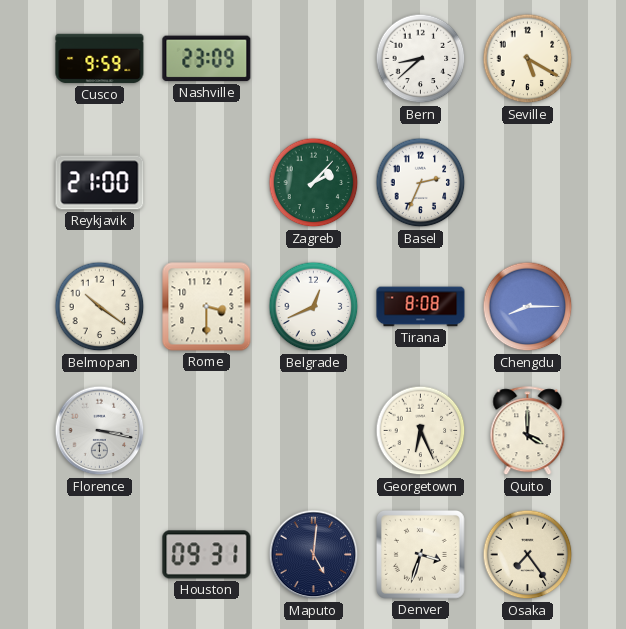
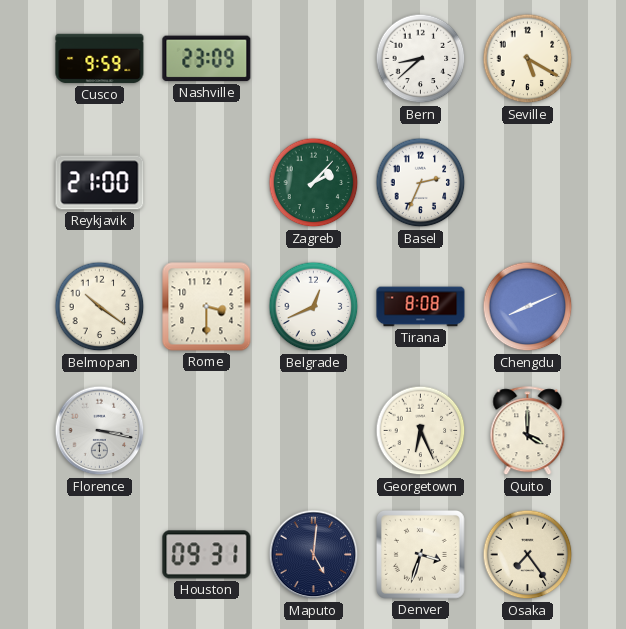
Chengdu: 8:15 -> 8:11
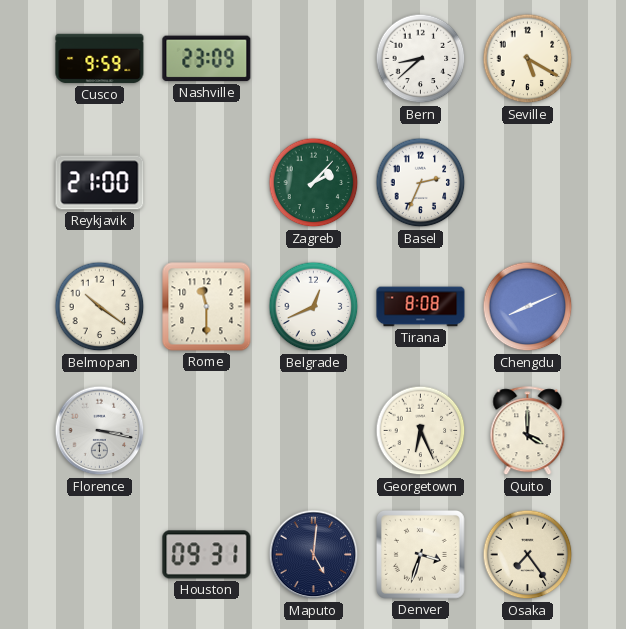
Rome: 3:30 -> 11:30
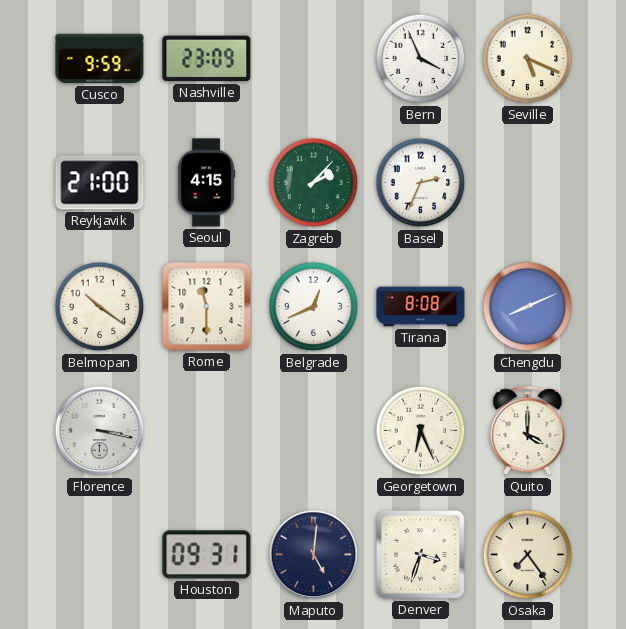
Bern: 8:38 -> 3:56
Seville: 5:20 -> 5:19
Seoul: none -> 4:15
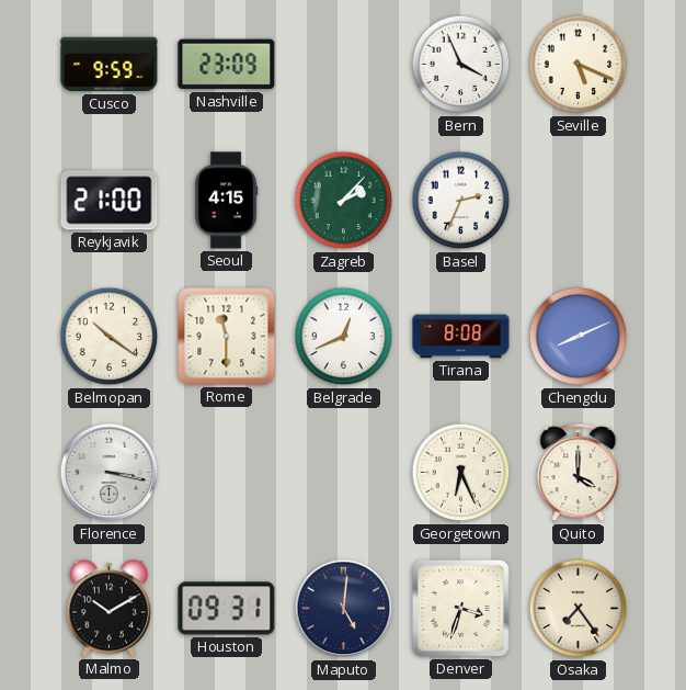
Malmo: none -> 10:10
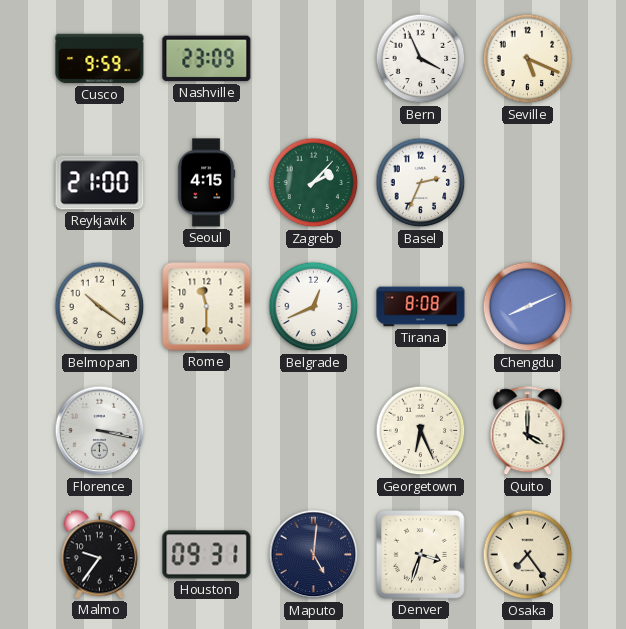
Malmo: 10:10 -> 9:36
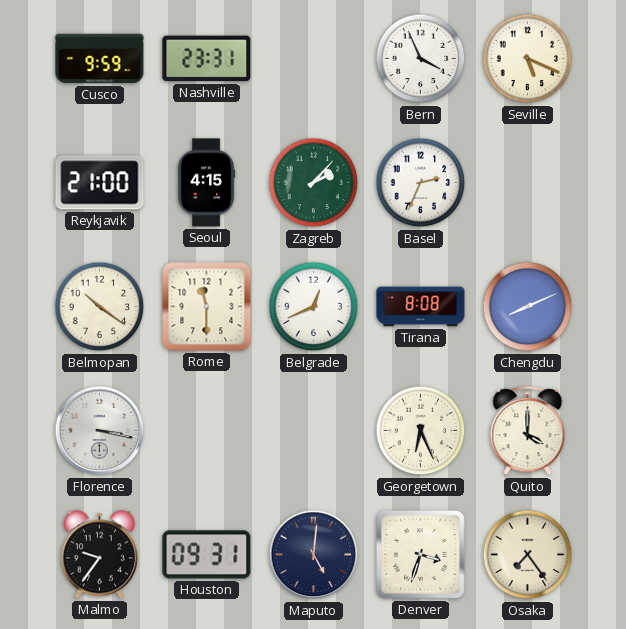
Nashville: 23:09 -> 23:31
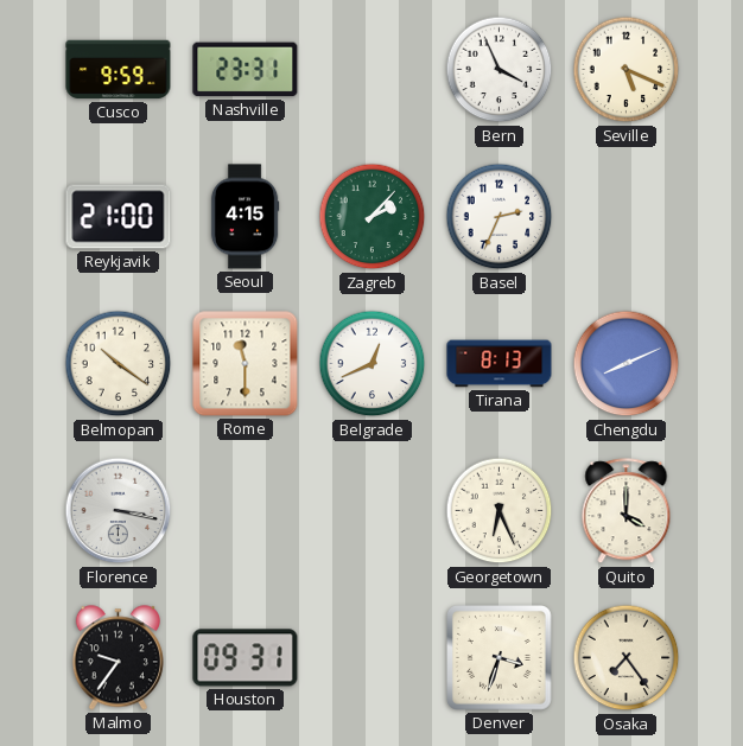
Tirana: 8:08 -> 8:13
Maputo: 5:01 -> none
